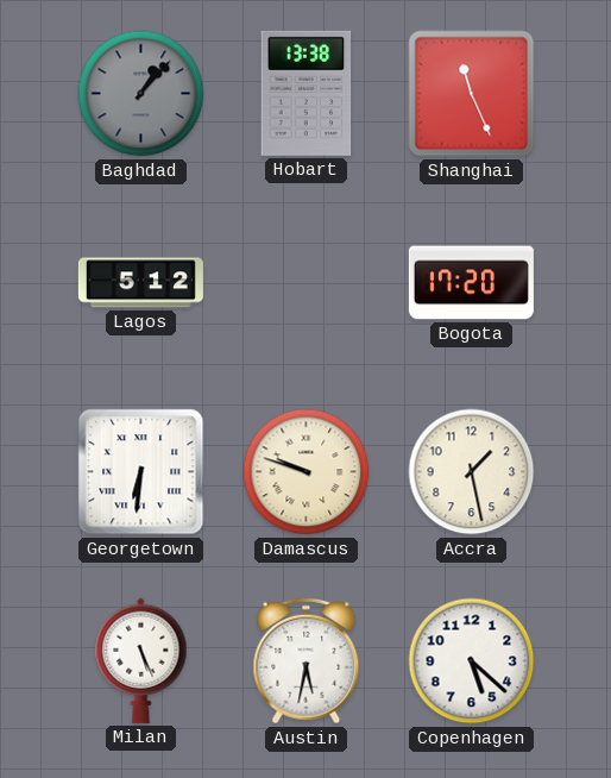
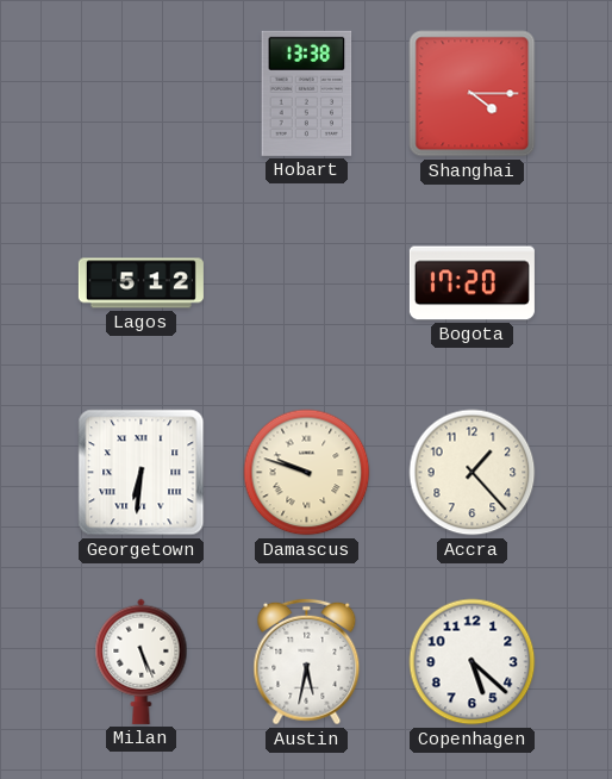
Baghdad: 1:07 -> none
Shanghai: 11:26 -> 4:15
Accra: 1:28 -> 1:23
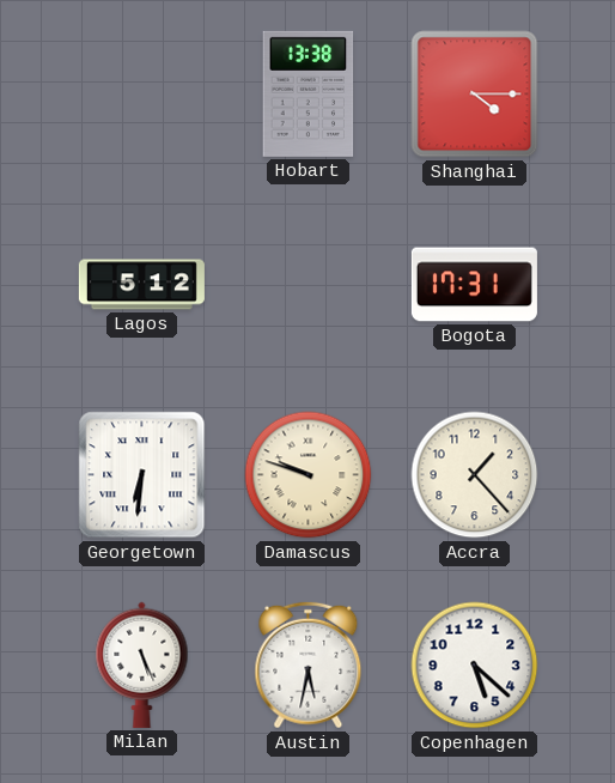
Bogota: 17:20 -> 17:31
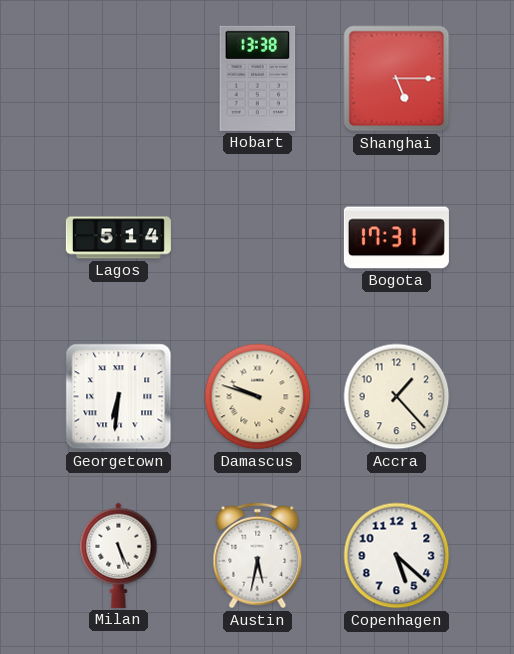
Shanghai: 4:15 -> 5:15
Lagos: 5:12 -> 5:14
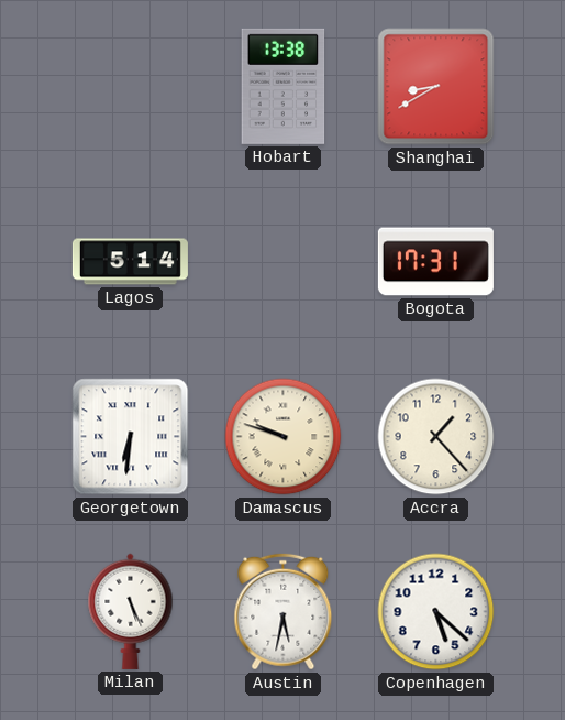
Shanghai: 5:15 -> 8:40
